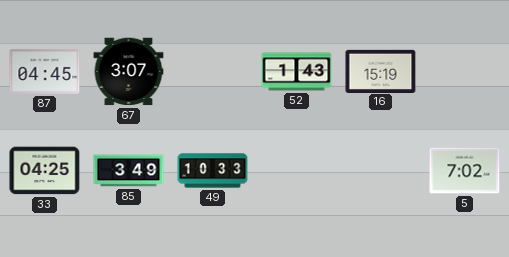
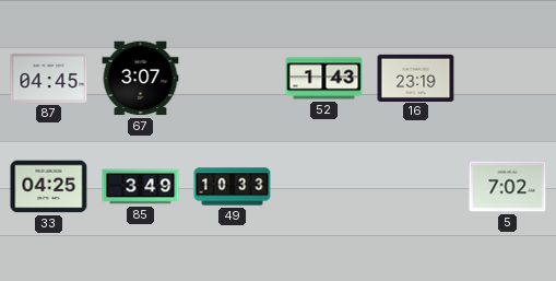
16: 15:19 -> 23:19
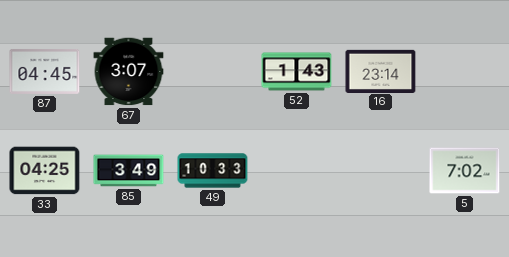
16: 23:19 -> 23:14
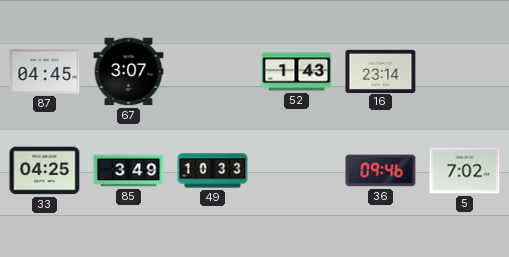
36: none -> 09:46
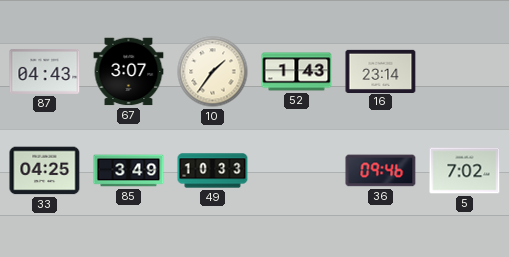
87: 04:45 -> 04:43
10: none -> 1:36
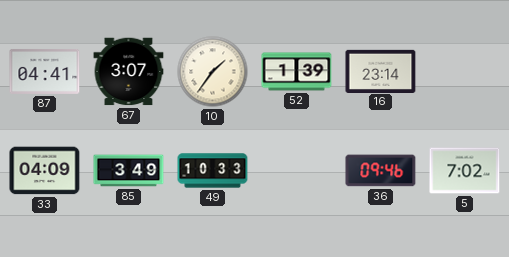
87: 04:43 -> 04:41
52: 1:43 -> 1:39
33: 04:25 -> 04:09
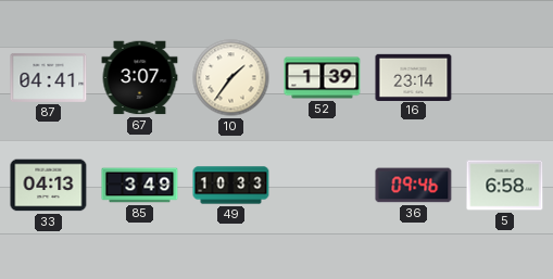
33: 04:09 -> 04:13
5: 7:02 -> 6:58
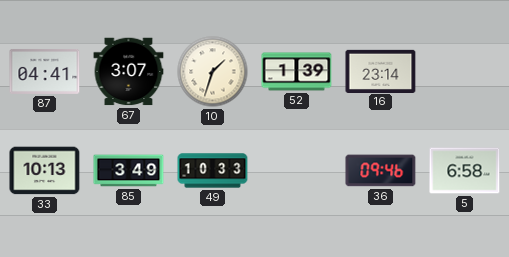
10: 1:36 -> 1:33
33: 04:13 -> 10:13
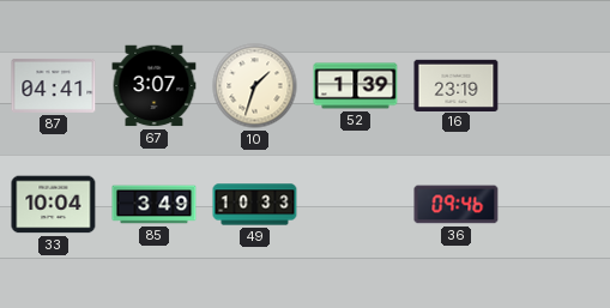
16: 23:14 -> 23:19
33: 10:13 -> 10:04
5: 6:58 -> none
